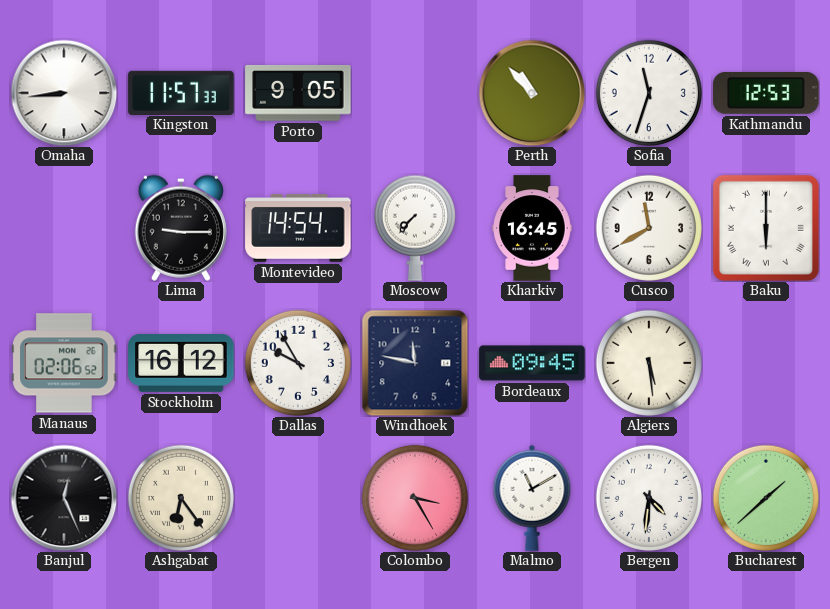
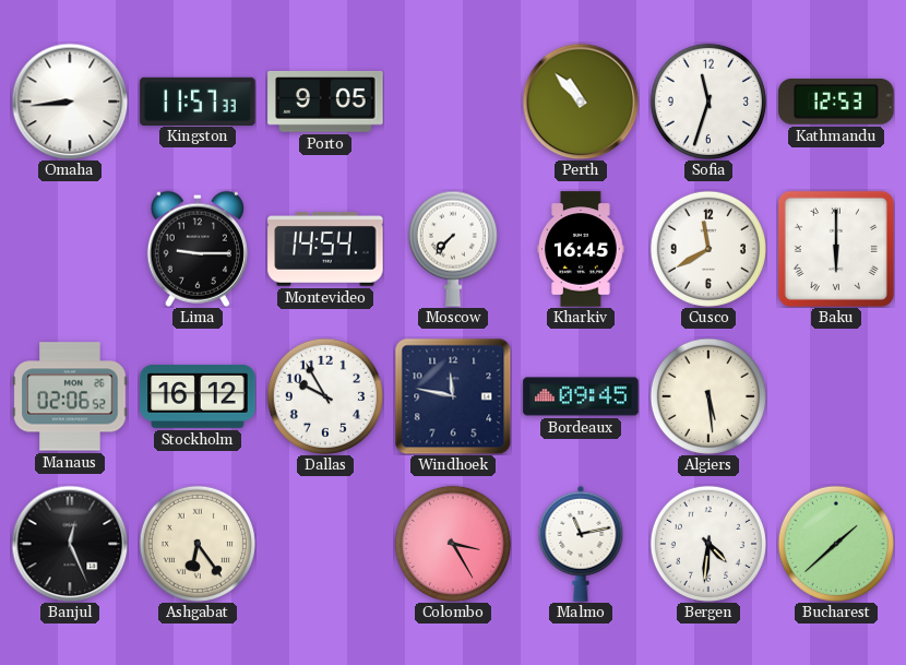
Malmo: 11:10 -> 11:13
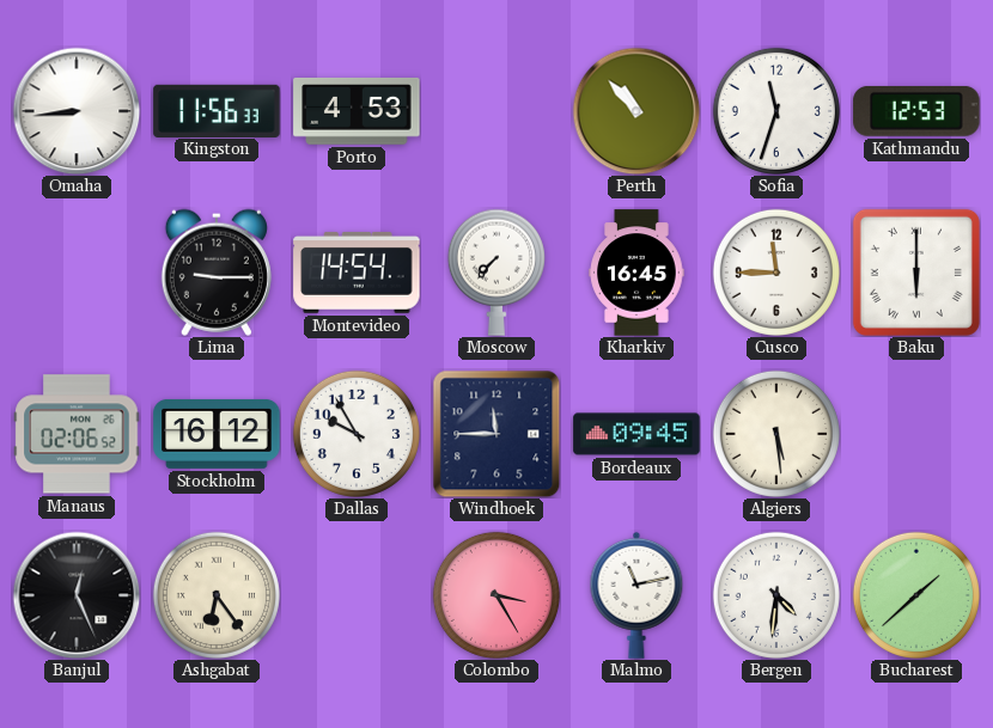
Kingston: 11:57 -> 11:56
Porto: 9:05 -> 4:53
Cusco: 11:40 -> 11:45
Windhoek: 11:47 -> 11:45
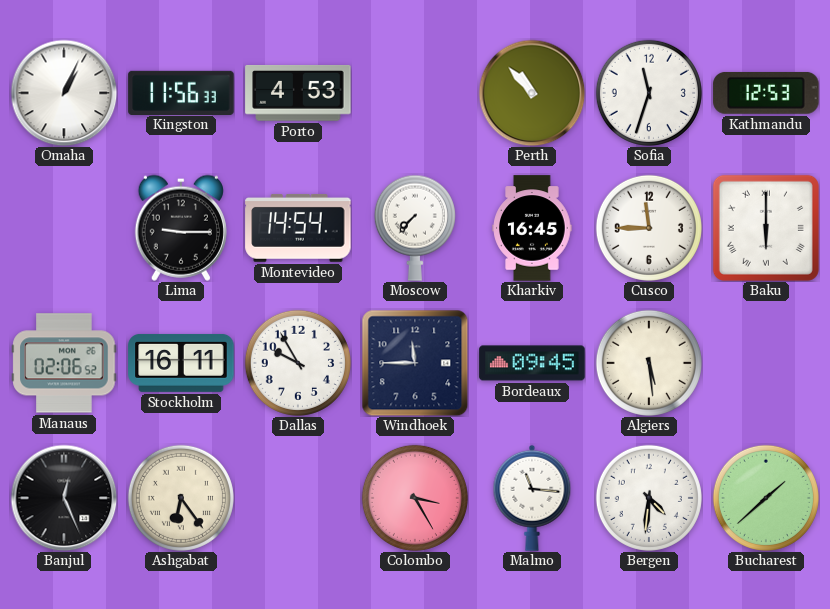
Omaha: 8:44 -> 1:04
Stockholm: 16:12 -> 16:11
Malmo: 11:13 -> 11:16
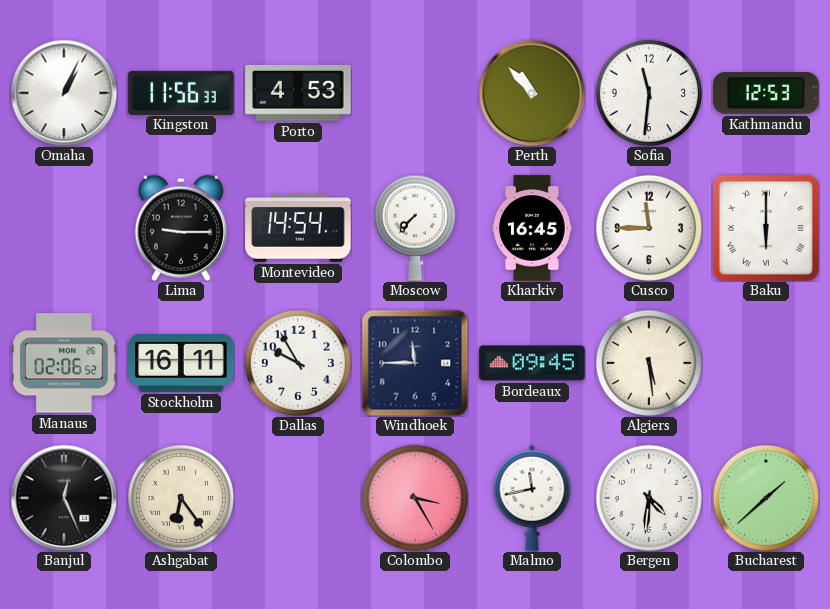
Sofia: 11:33 -> 11:31
Malmo: 11:16 -> 11:43
